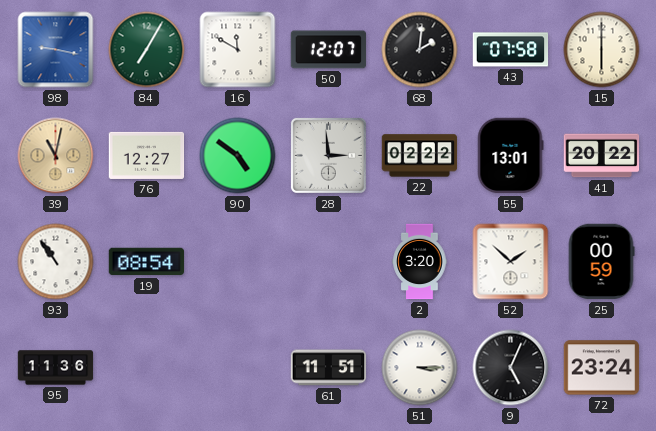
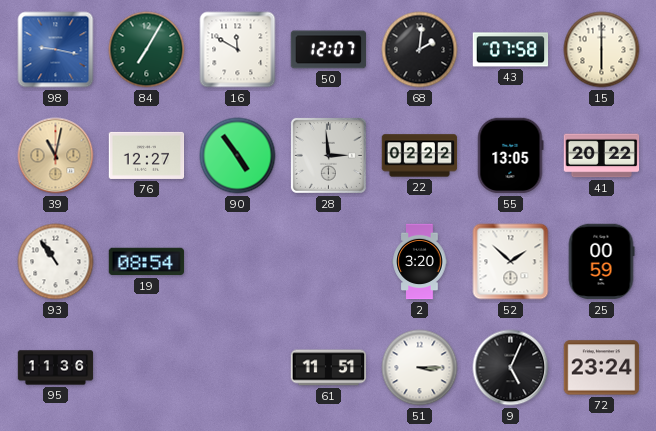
90: 4:51 -> 4:54
55: 13:01 -> 13:05
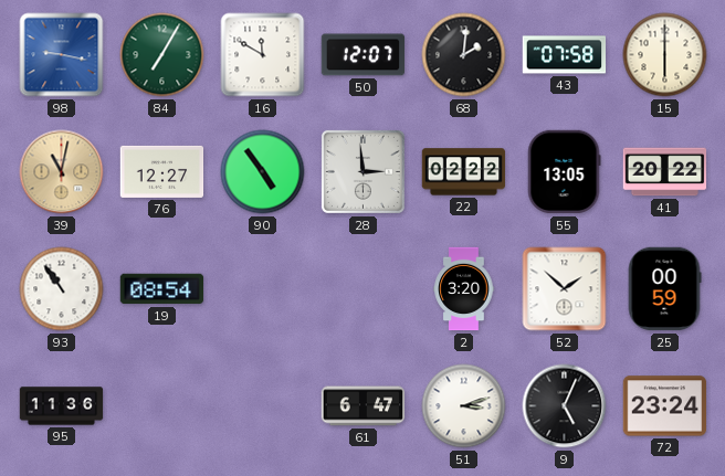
61: 11:51 -> 6:47
51: 3:15 -> 3:12
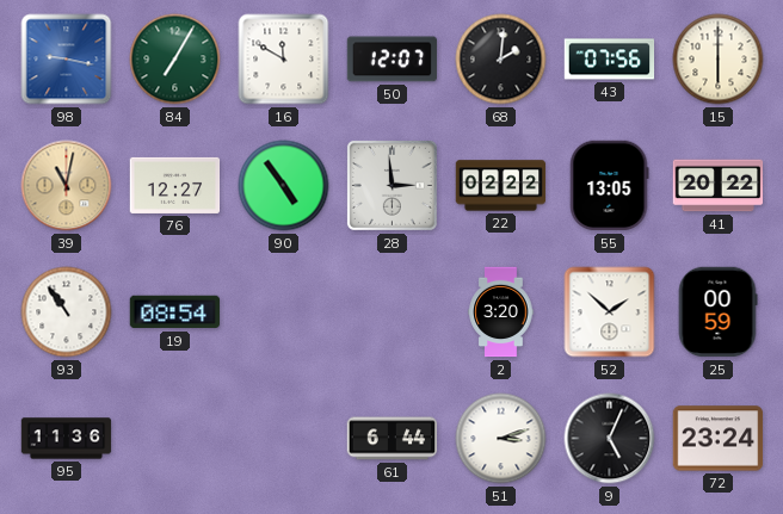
43: 07:58 -> 07:56
61: 6:47 -> 6:44
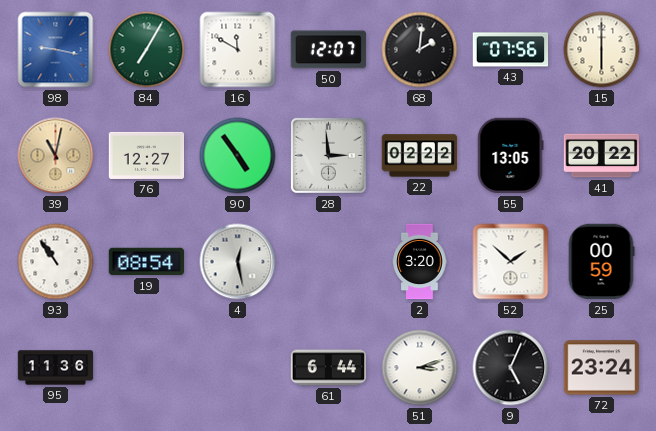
4: none -> 12:28
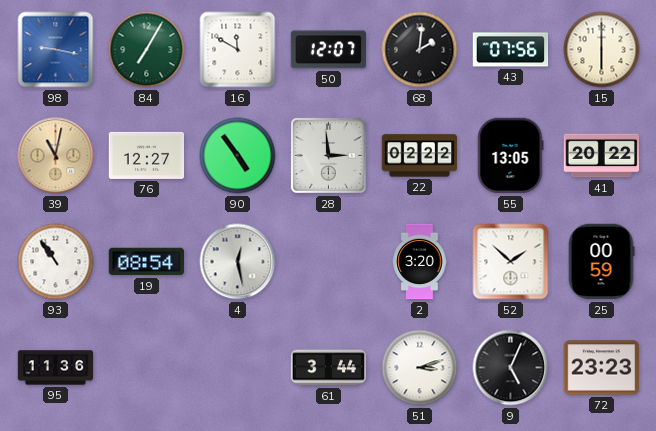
61: 6:44 -> 3:44
72: 23:24 -> 23:23
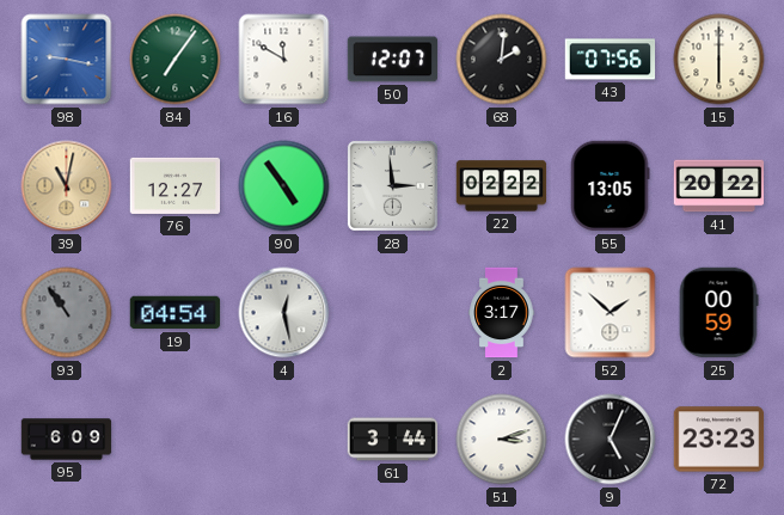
84: 7:05 -> 7:06
93 dial: white -> grey
19: 08:54 -> 04:54
2: 3:20 -> 3:17
95: 11:36 -> 6:09
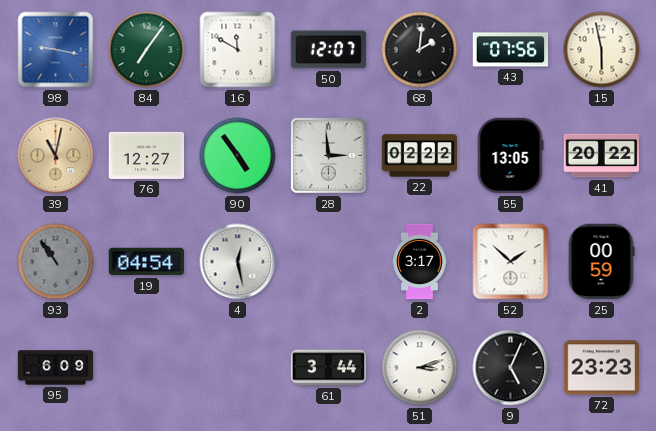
15: 6:00 -> 5:58
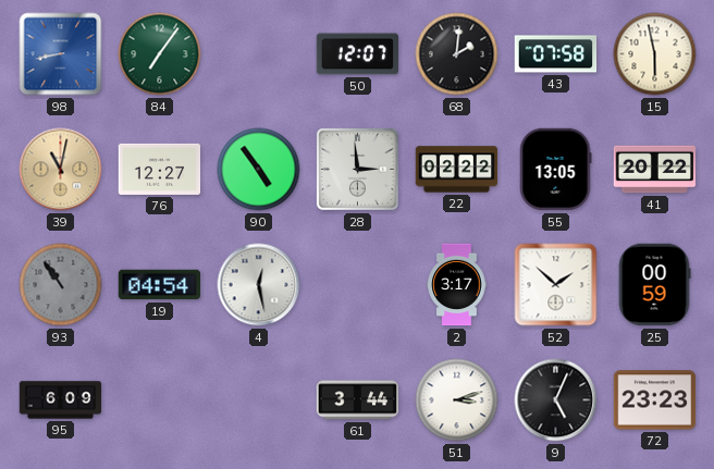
98: 9:17 -> 8:43
16: 11:50 -> none
43: 07:56 -> 07:58
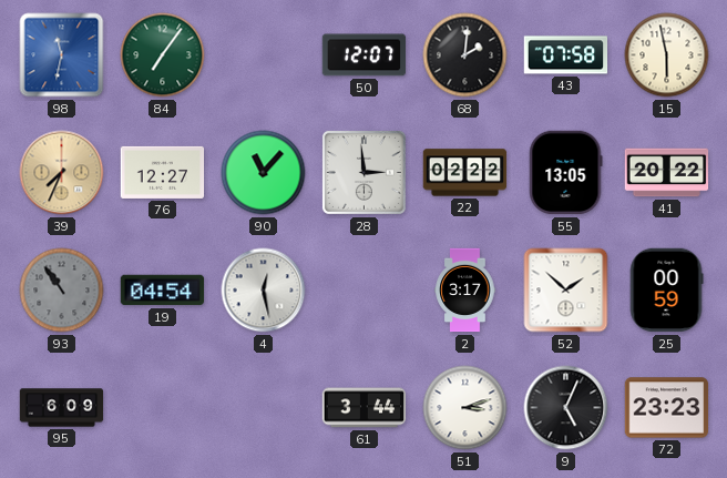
98: 8:43 -> 11:32
39: 11:02 -> 7:34
90: 4:54 -> 11:07
